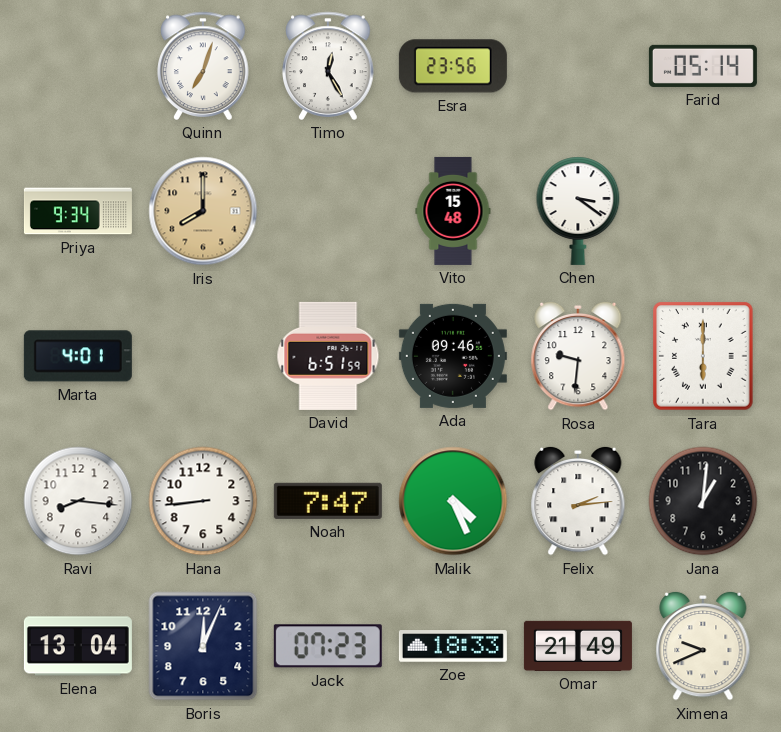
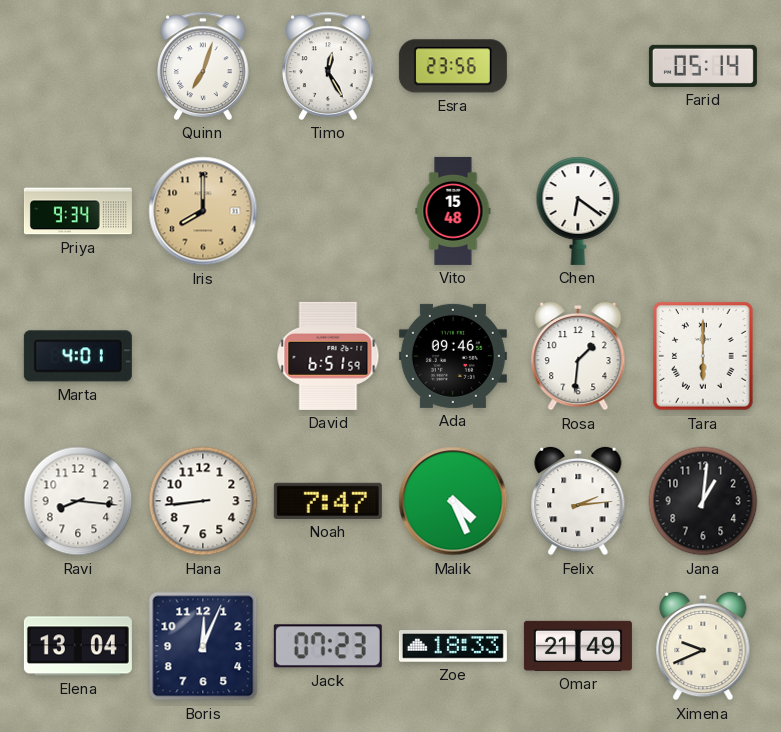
Chen: 3:21 -> 6:21
Rosa: 9:31 -> 1:31
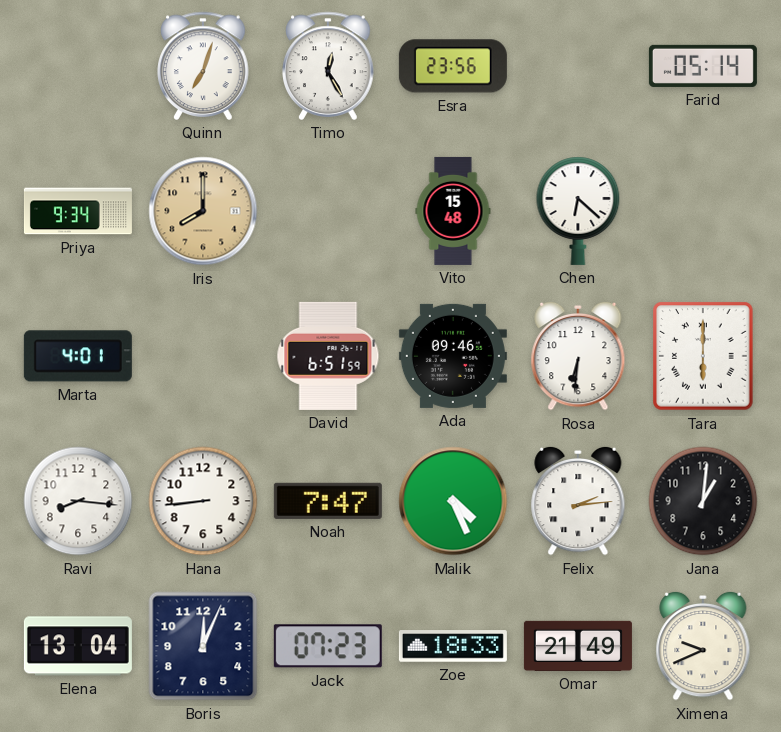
Chen: 6:21 -> 6:22
Rosa: 1:31 -> 6:31
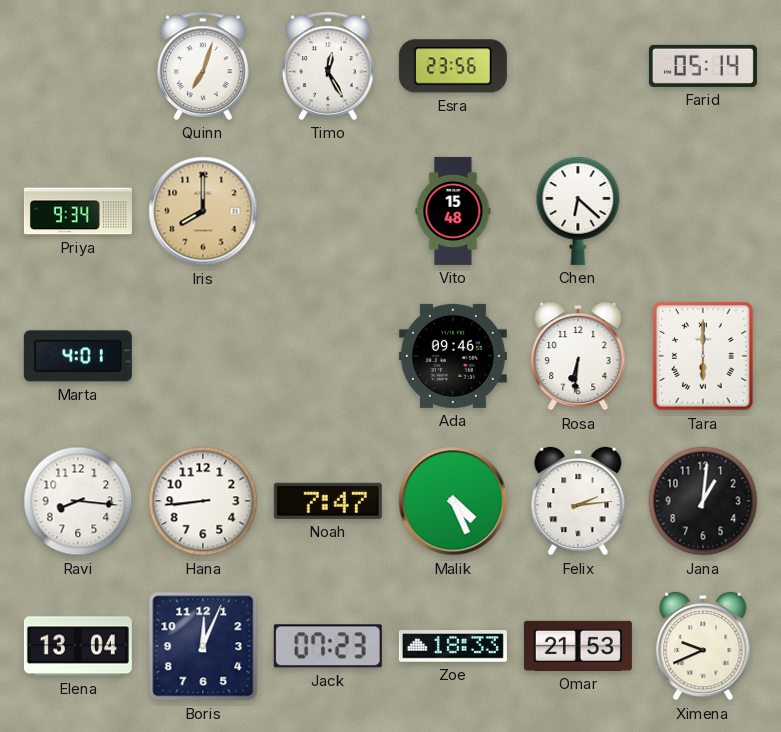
David: 6:51 -> none
Omar: 21:49 -> 21:53
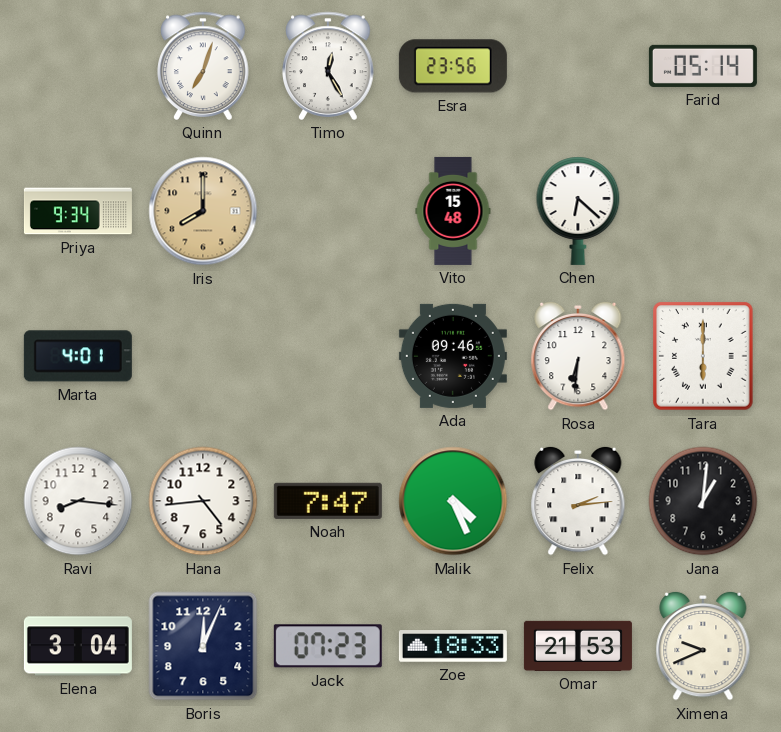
Hana: 8:44 -> 4:44
Elena: 13:04 -> 3:04
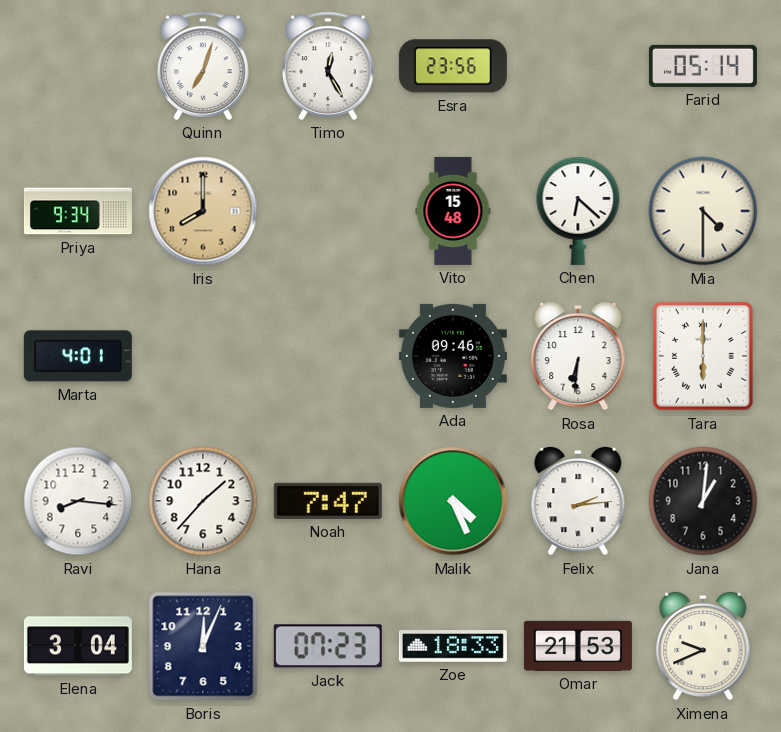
Mia: none -> 4:30
Hana: 4:44 -> 1:37
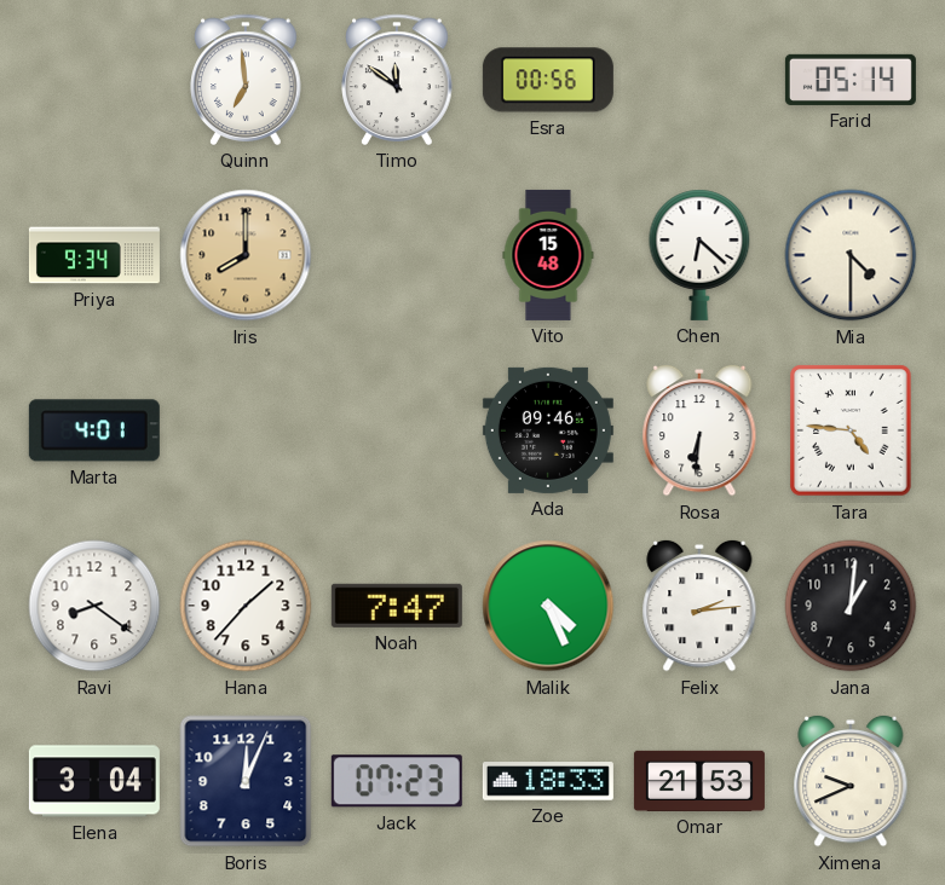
Quinn: 7:03 -> 6:59
Timo: 12:25 -> 11:51
Esra: 23:56 -> 00:56
Tara: 6:00 -> 4:46
Ravi: 8:16 -> 8:21
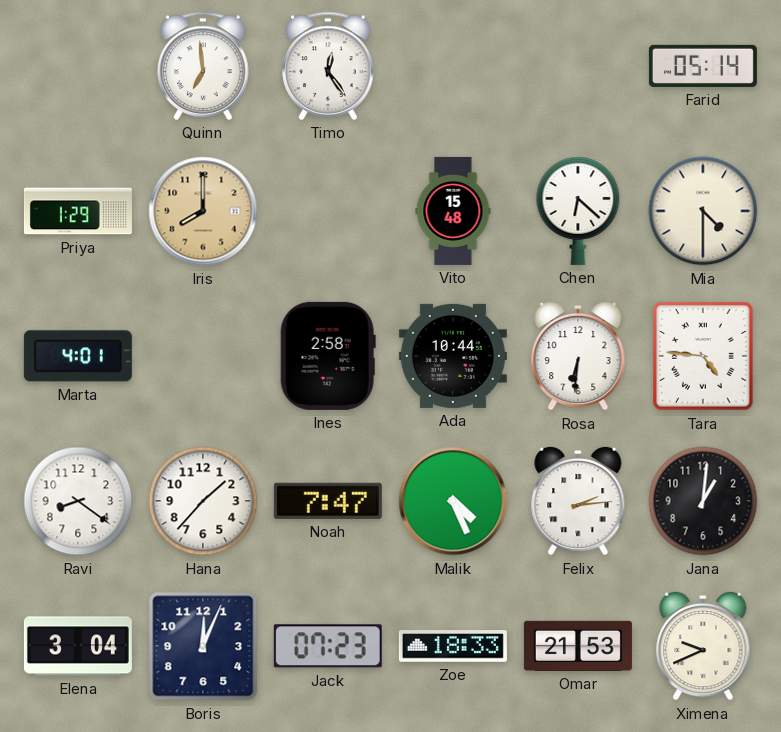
Timo: 11:51 -> 12:24
Esra: 00:56 -> none
Priya: 9:34 -> 1:29
Ines: none -> 2:58
Ada: 09:46 -> 10:44
